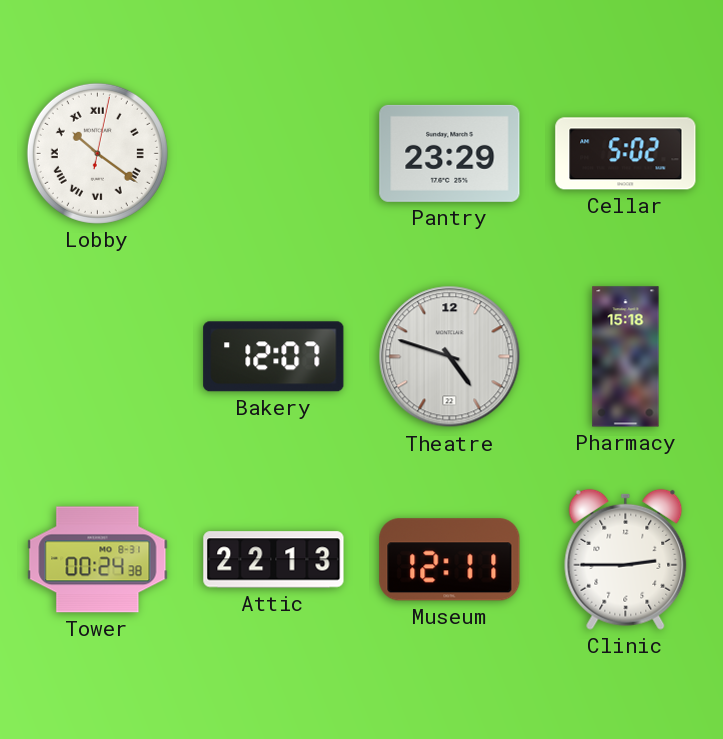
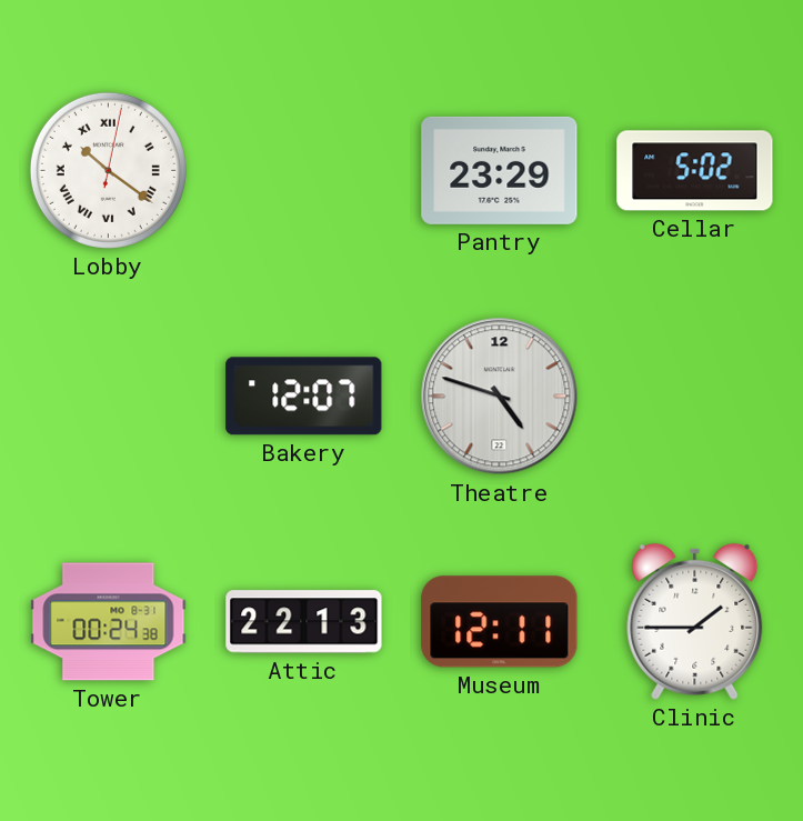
Pharmacy: 15:18 -> none
Clinic: 2:45 -> 1:45
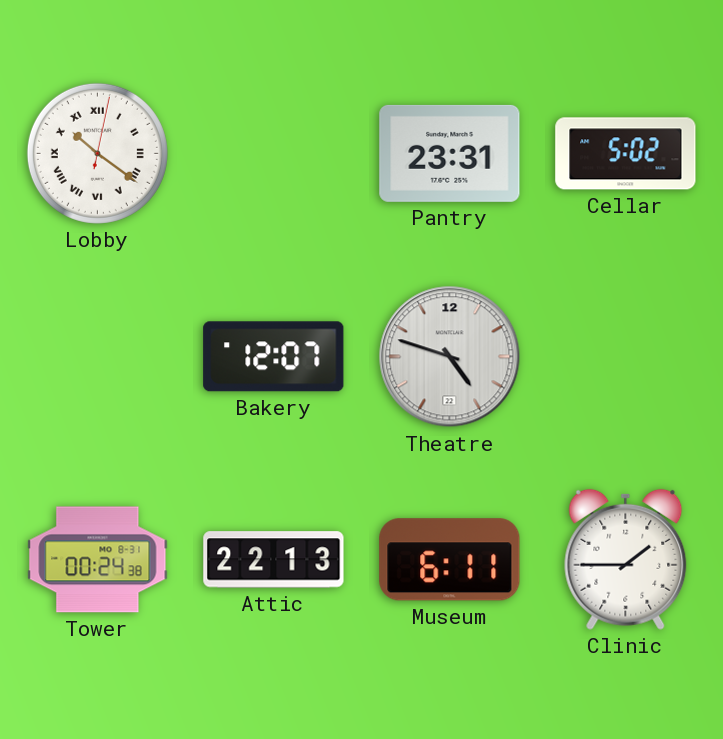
Pantry: 23:29 -> 23:31
Museum: 12:11 -> 6:11
